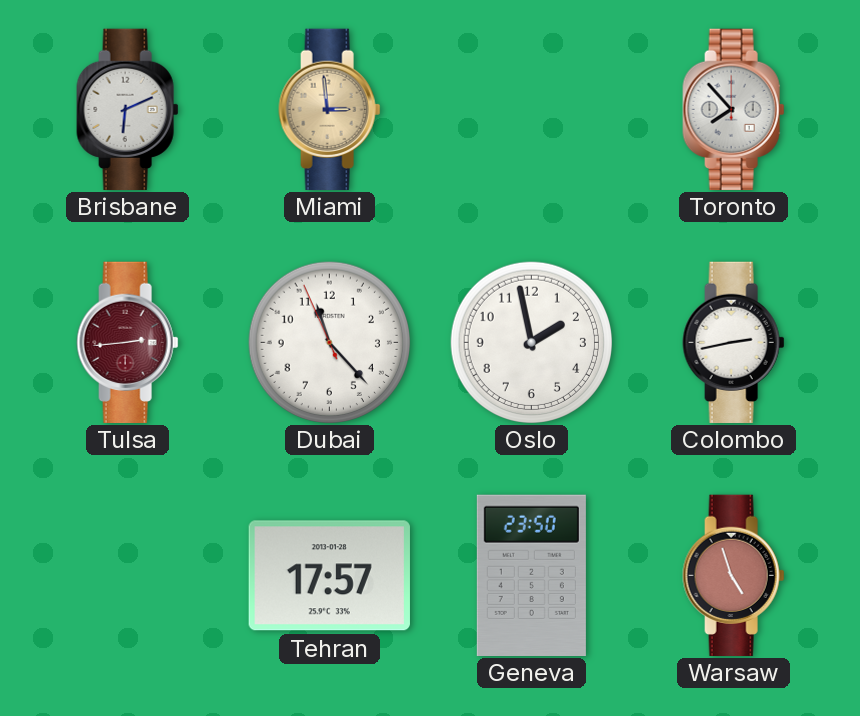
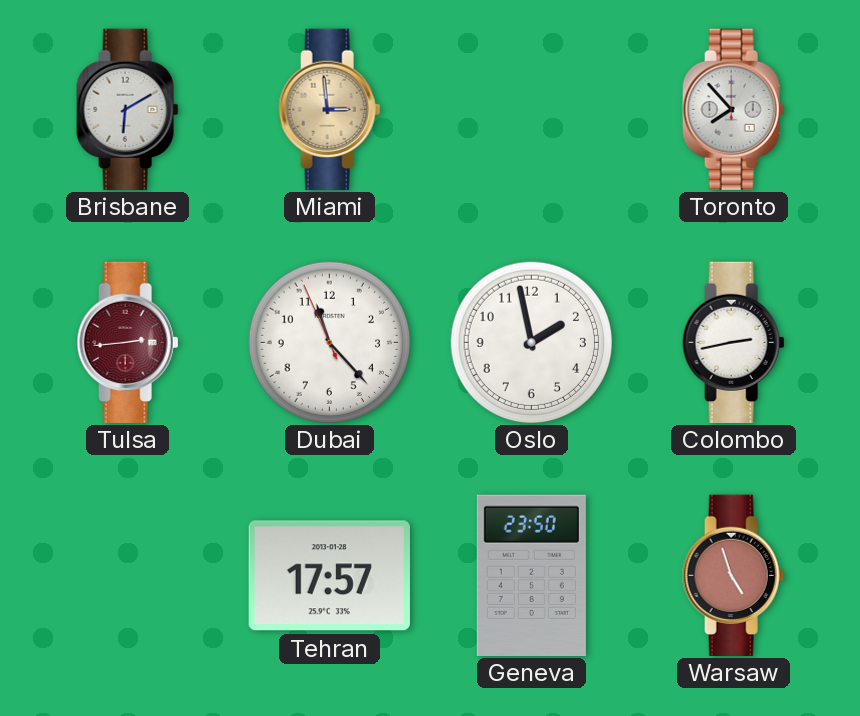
Brisbane: 6:11 -> 6:10
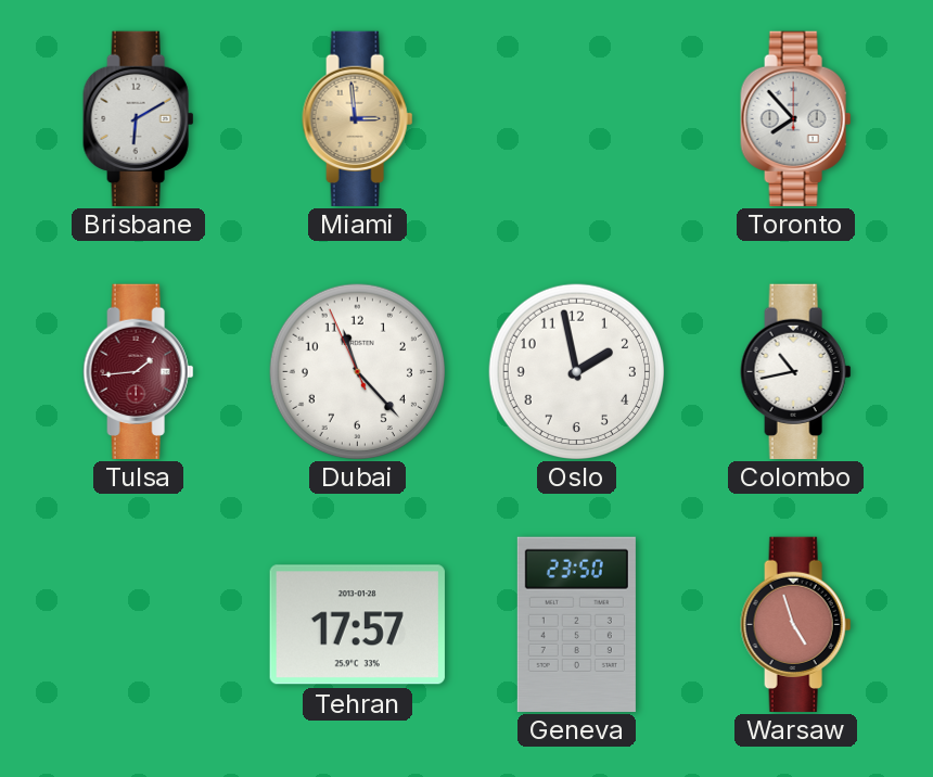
Tulsa: 2:44 -> 1:44
Colombo: 2:43 -> 10:43
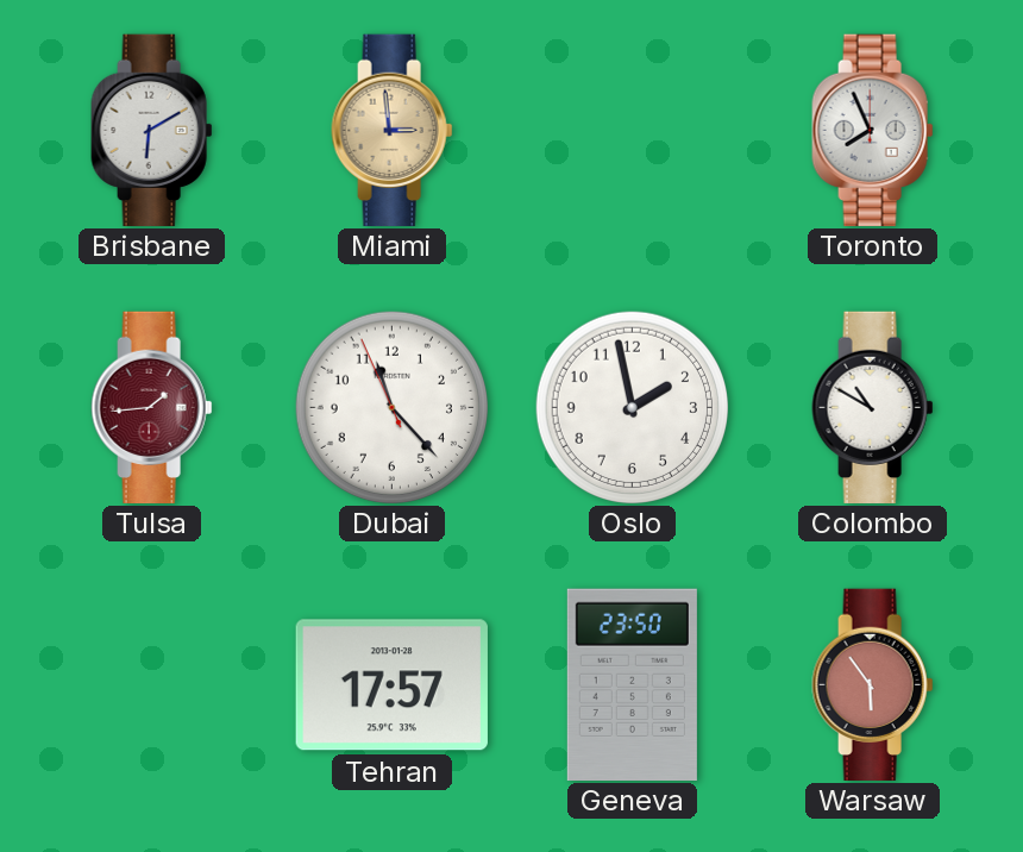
Toronto: 7:53 -> 7:56
Colombo: 10:43 -> 10:50
Warsaw: 4:57 -> 5:54
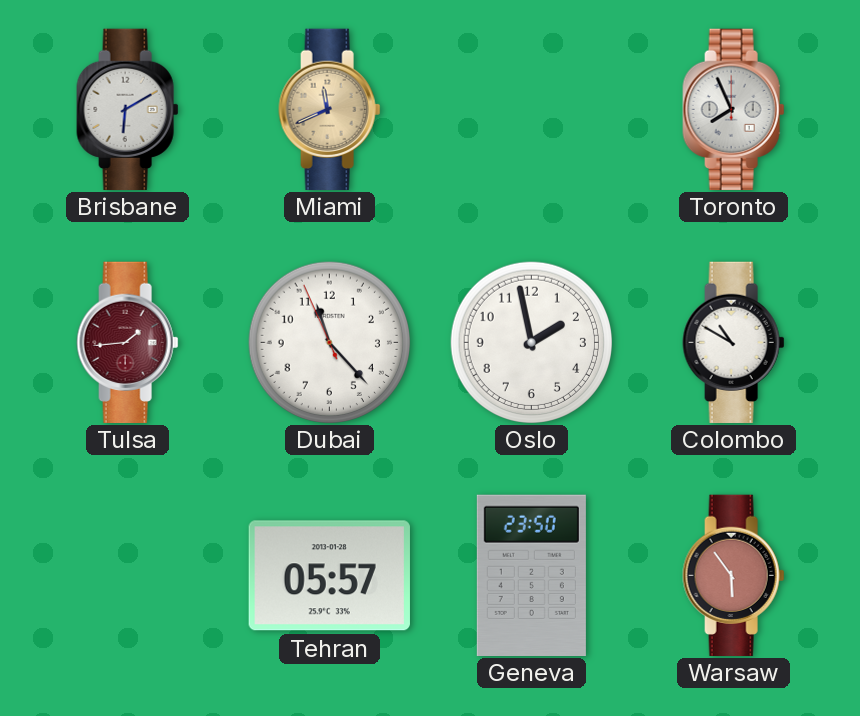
Miami: 2:59 -> 11:41
Tehran: 17:57 -> 05:57
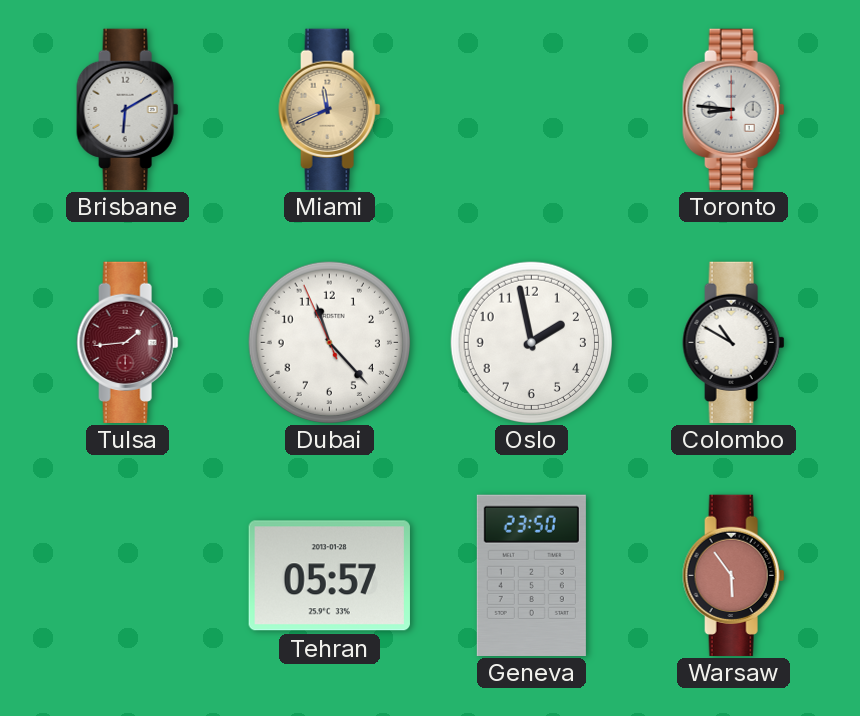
Toronto: 7:56 -> 8:46
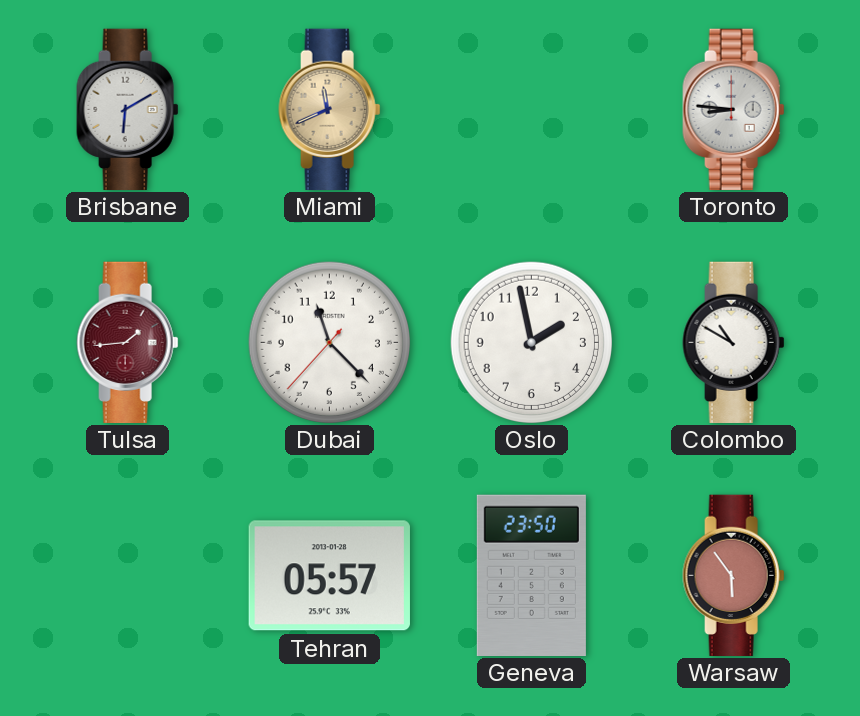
Dubai: 11:22:56 -> 11:22:37
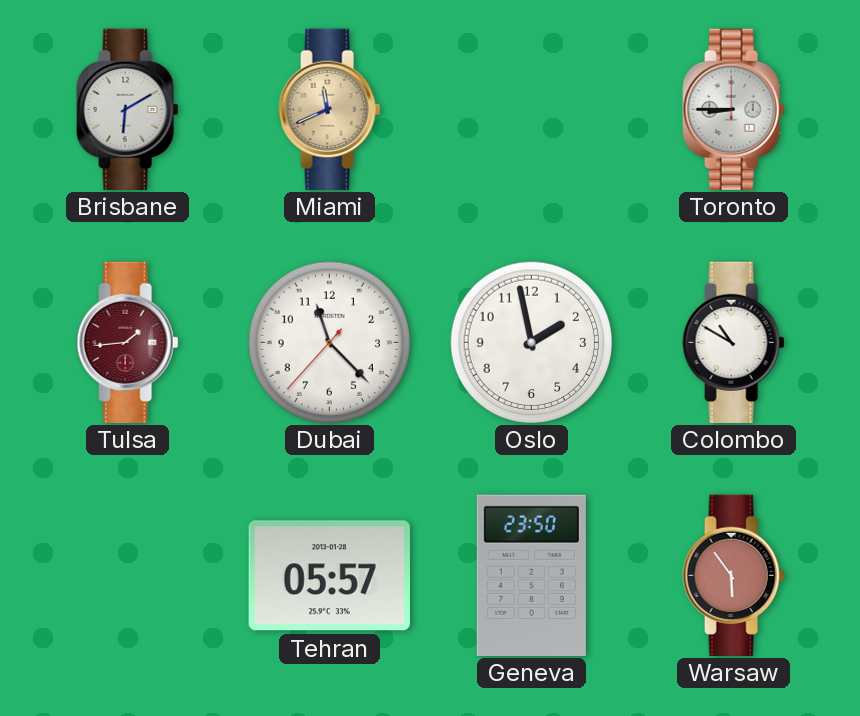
Toronto: 8:46 -> 8:45
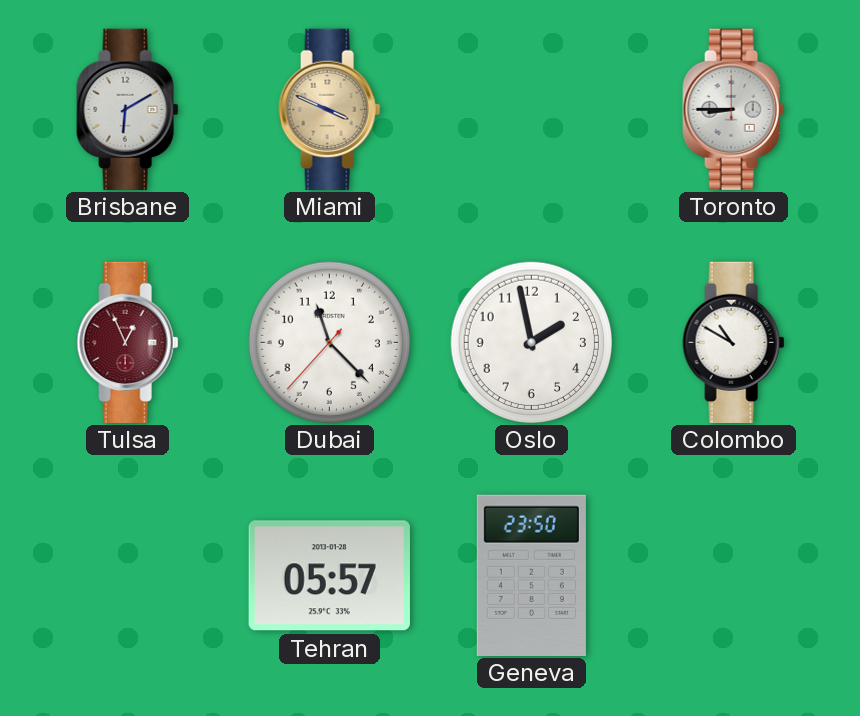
Miami: 11:41 -> 3:49
Tulsa: 1:44 -> 12:56
Warsaw: 5:54 -> none
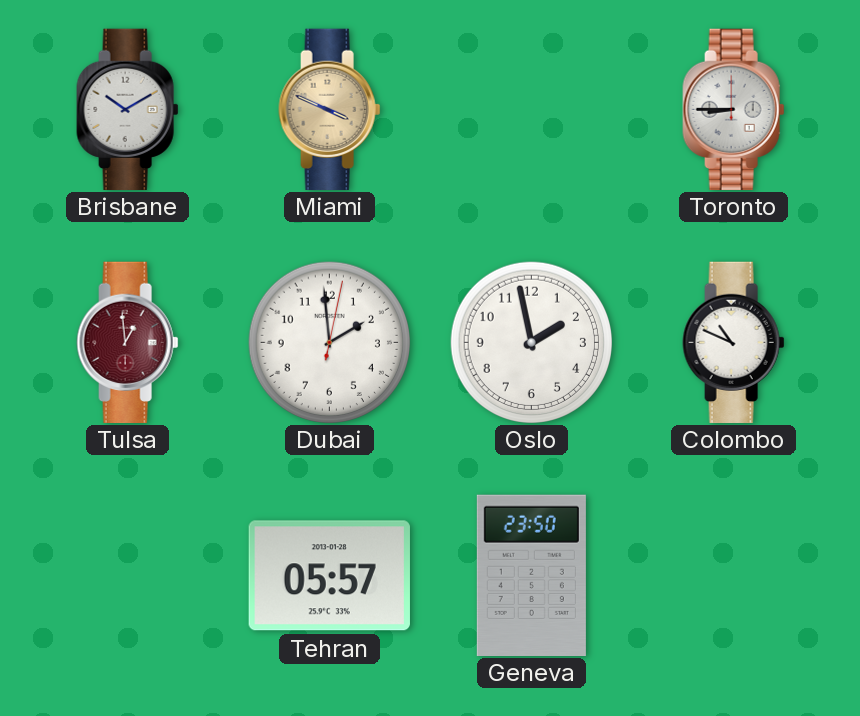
Brisbane: 6:10 -> 10:10
Tulsa: 12:56 -> 12:59
Dubai: 11:22 -> 1:59
Colombo: 10:50 -> 10:49
